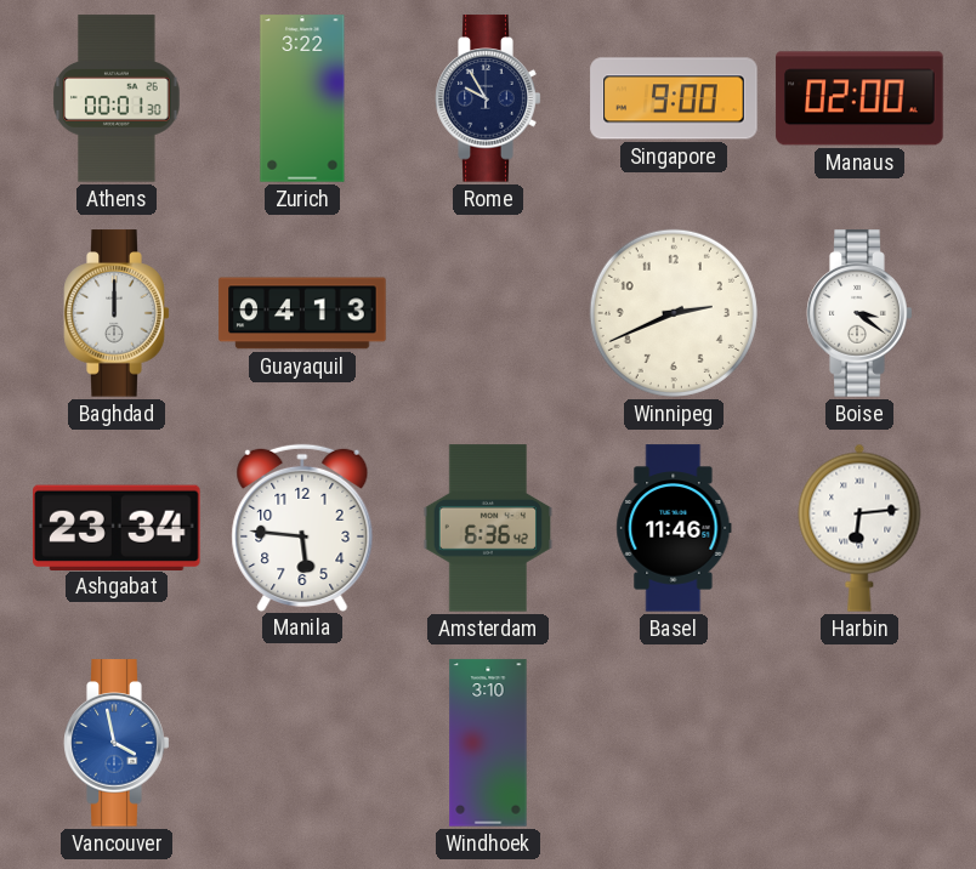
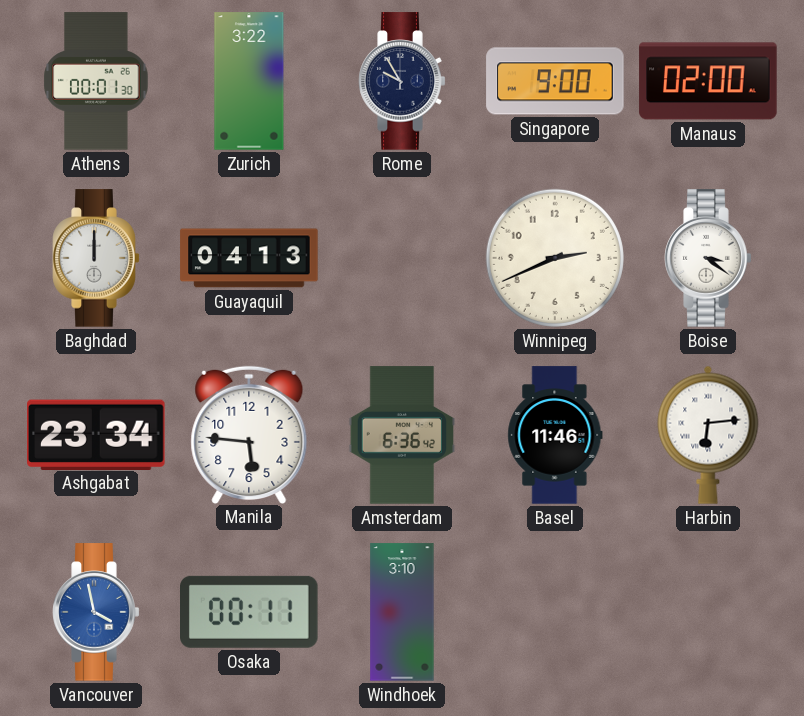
Osaka: none -> 00:11
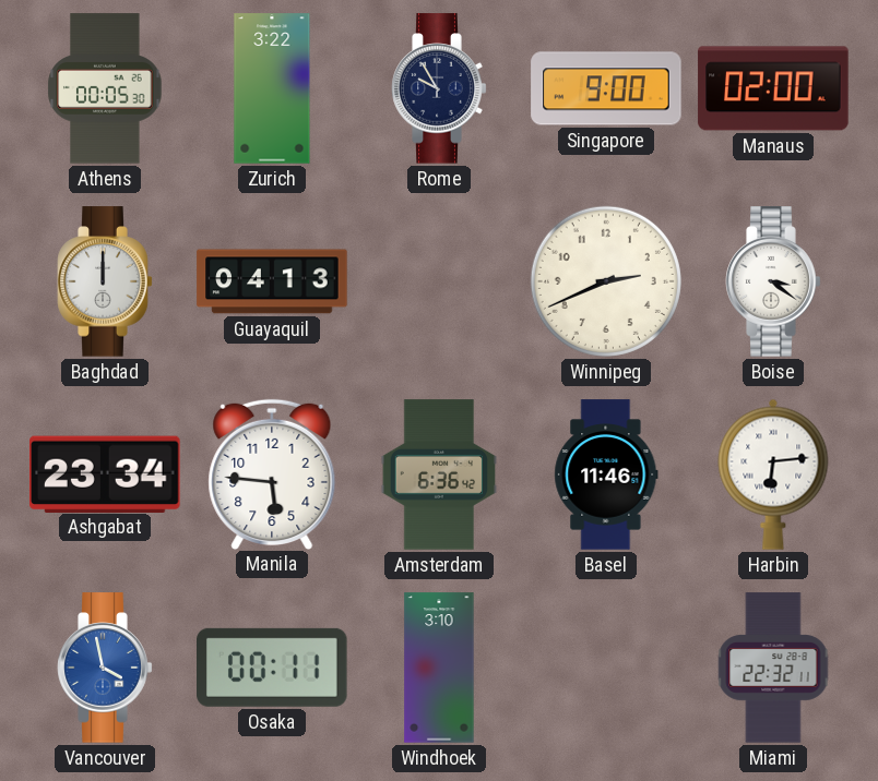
Athens: 00:01 -> 00:05
Miami: none -> 22:32
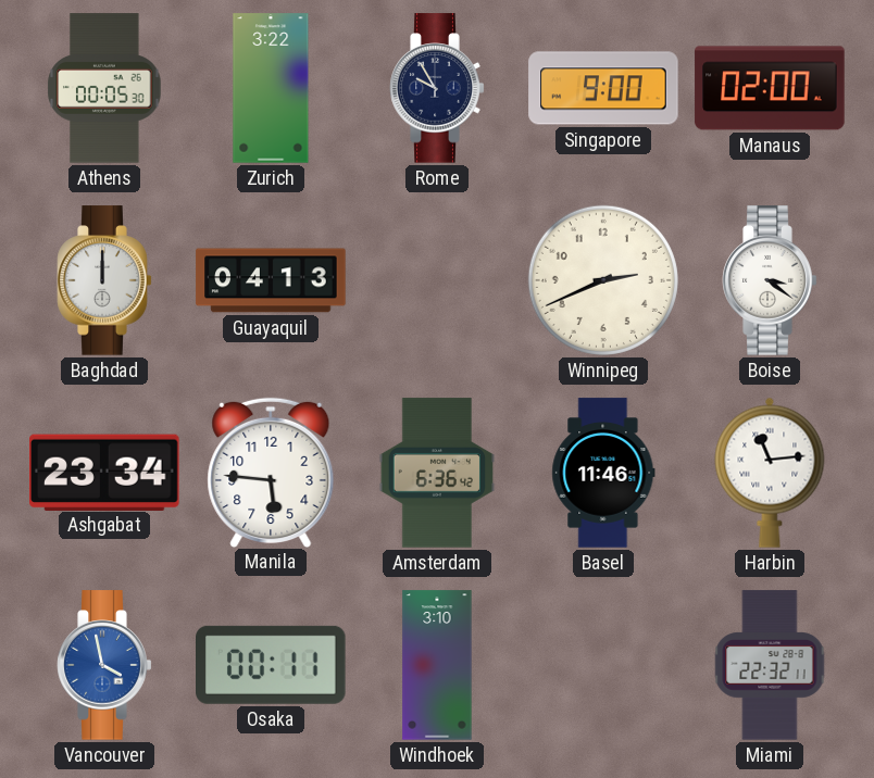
Harbin: 6:14 -> 11:14
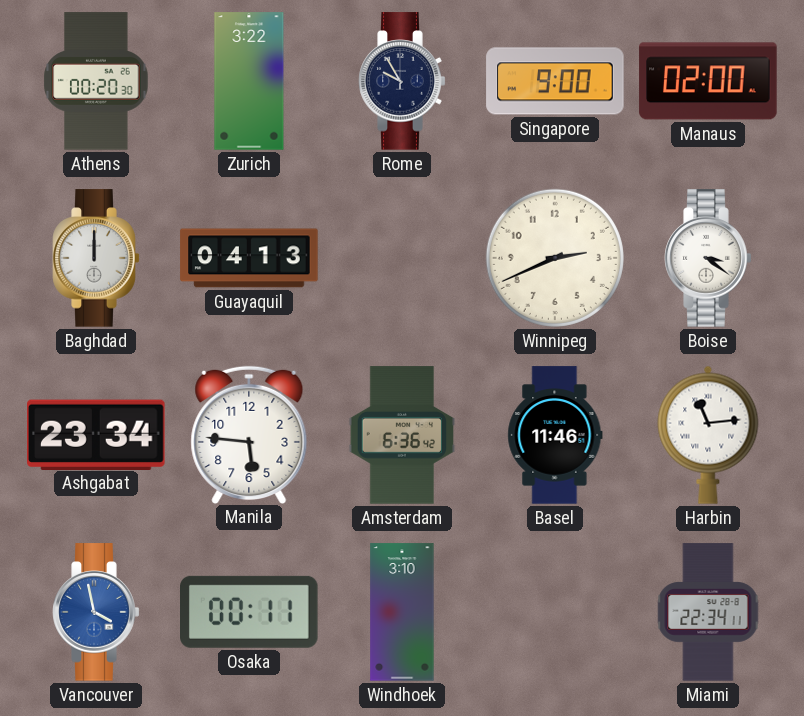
Athens: 00:05 -> 00:20
Miami: 22:32 -> 22:34
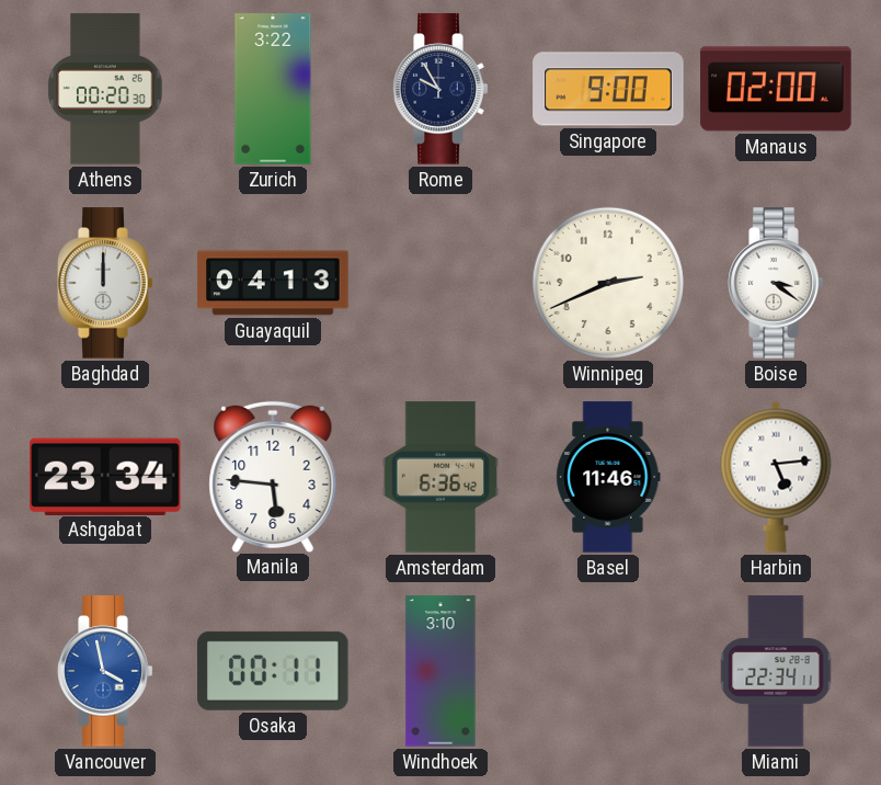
Harbin: 11:14 -> 5:14
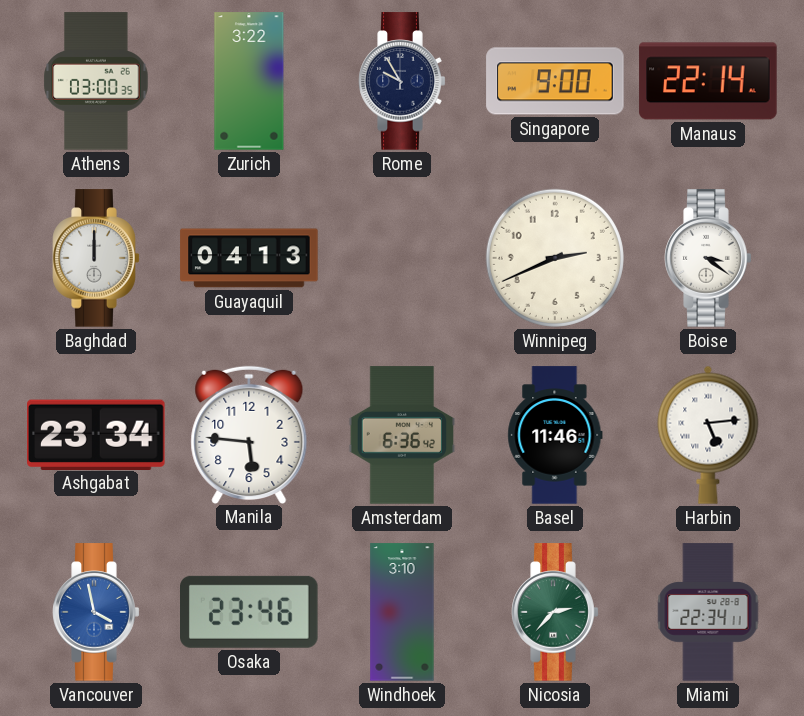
Athens: 00:20 -> 03:00
Manaus: 02:00 -> 22:14
Osaka: 00:11 -> 23:46
Nicosia: none -> 2:37
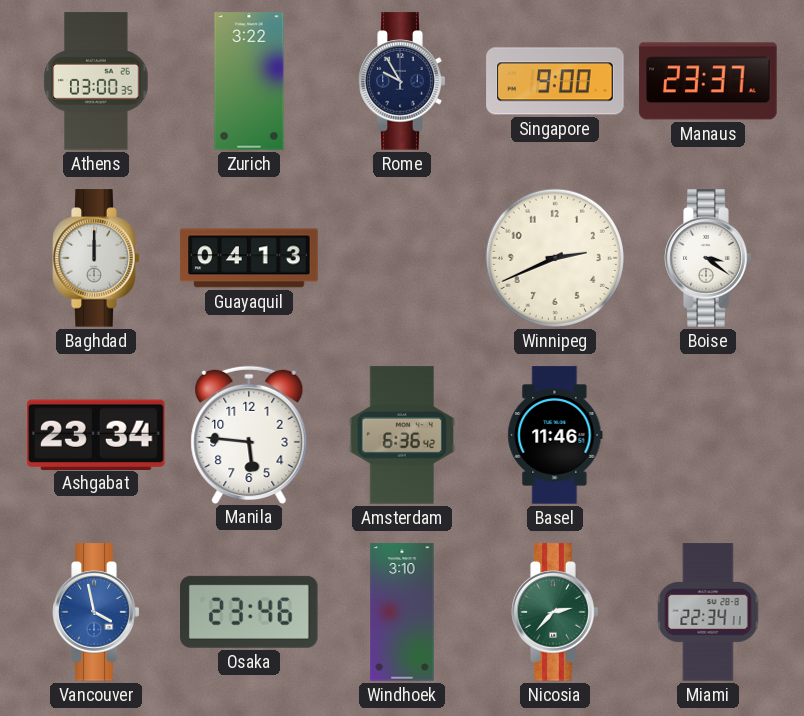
Manaus: 22:14 -> 23:37
Harbin: 5:14 -> none
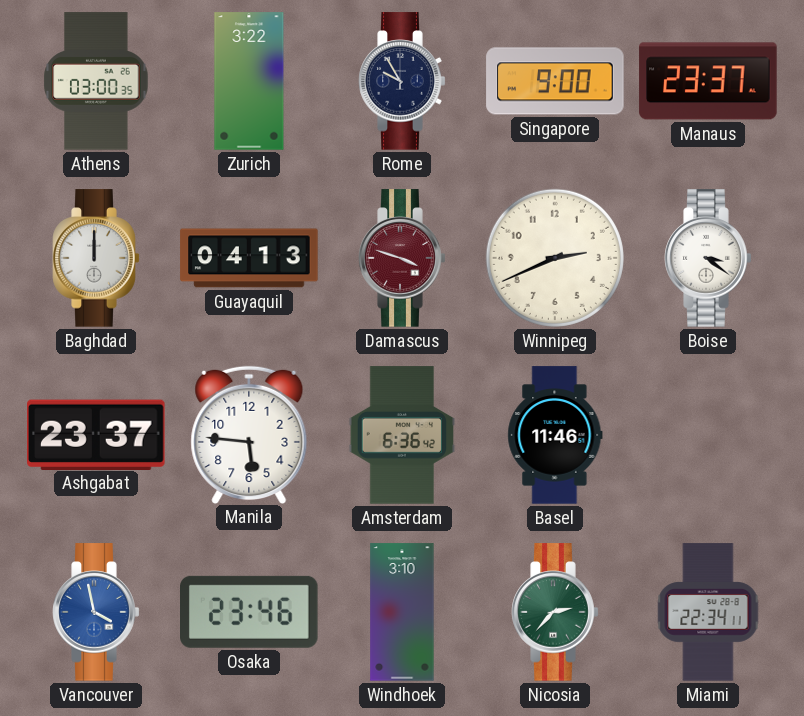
Damascus: none -> 3:48
Ashgabat: 23:34 -> 23:37
